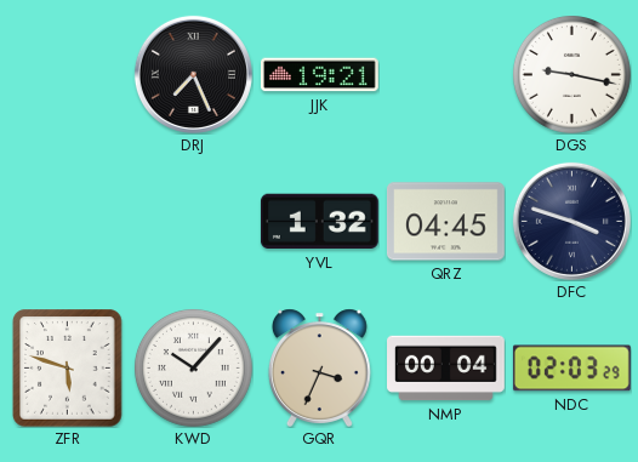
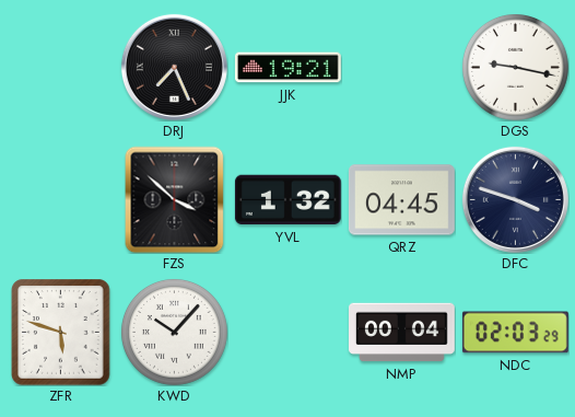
FZS: none -> 3:52
GQR: 3:34 -> none
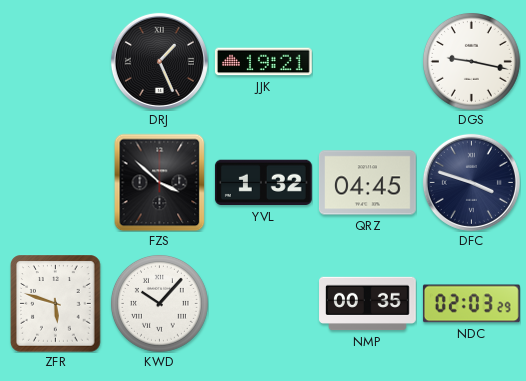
DRJ: 7:26 -> 1:26
NMP: 00:04 -> 00:35
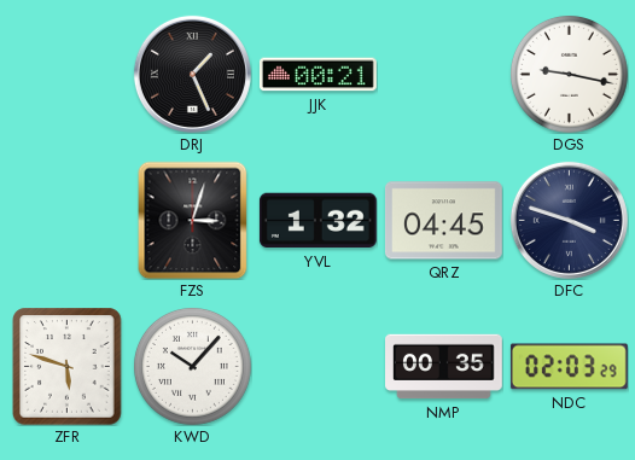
JJK: 19:21 -> 00:21
FZS: 3:52 -> 3:03
